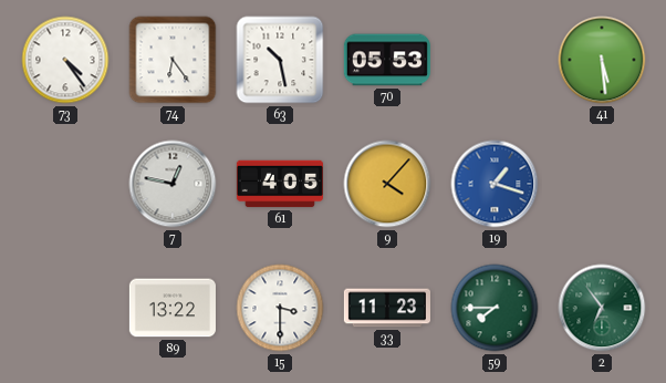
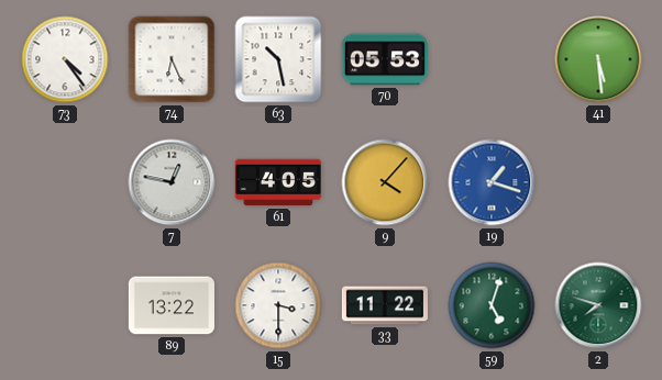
74: 6:24 -> 6:26
33: 11:23 -> 11:22
59: 7:45 -> 5:03
2: 6:54 -> 7:48
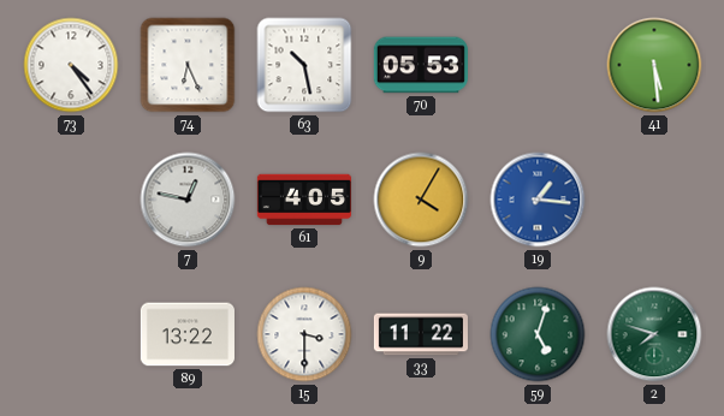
9: 4:07 -> 4:05
19: 1:18 -> 1:16
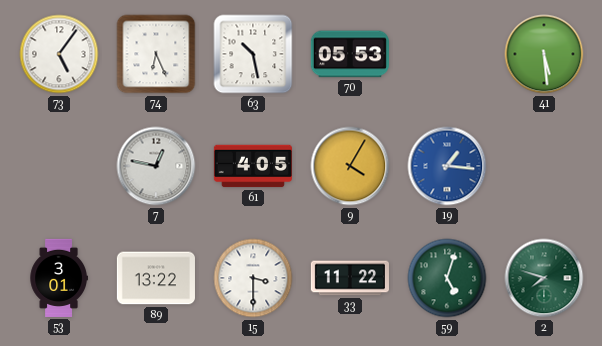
73: 4:24 -> 5:06
53: none -> 3:01
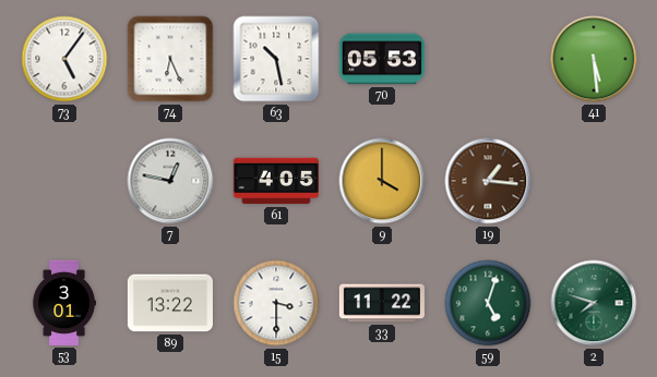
9: 4:05 -> 4:00
19 dial: blue -> brown
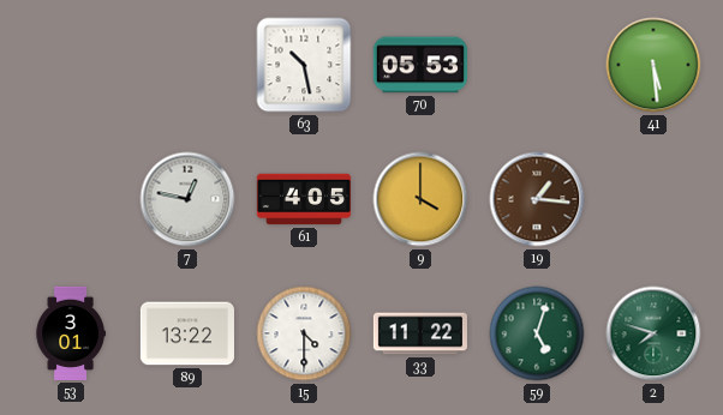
73: 5:06 -> none
74: 6:26 -> none
15: 3:30 -> 4:30
